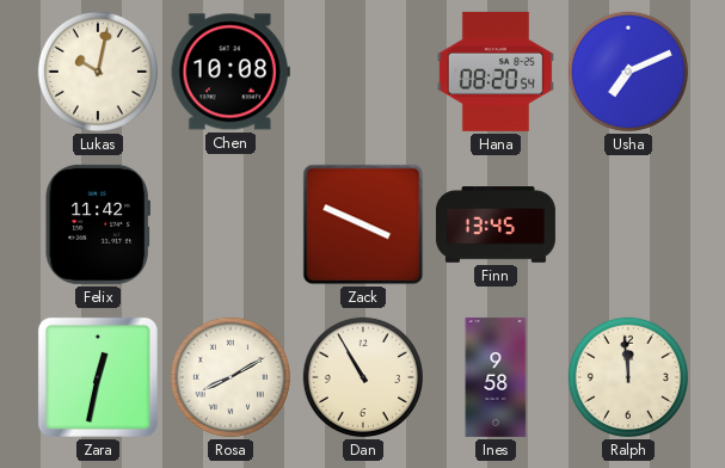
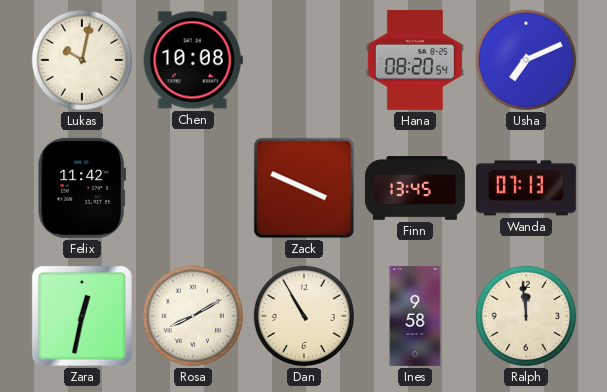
Wanda: none -> 07:13
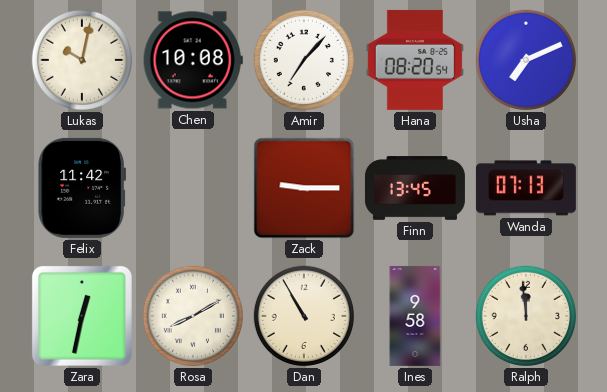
Amir: none -> 7:07
Zack: 3:49 -> 9:15
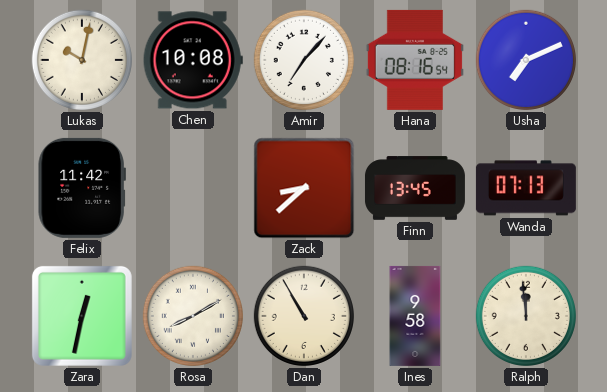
Hana: 08:20 -> 08:16
Zack: 9:15 -> 8:38
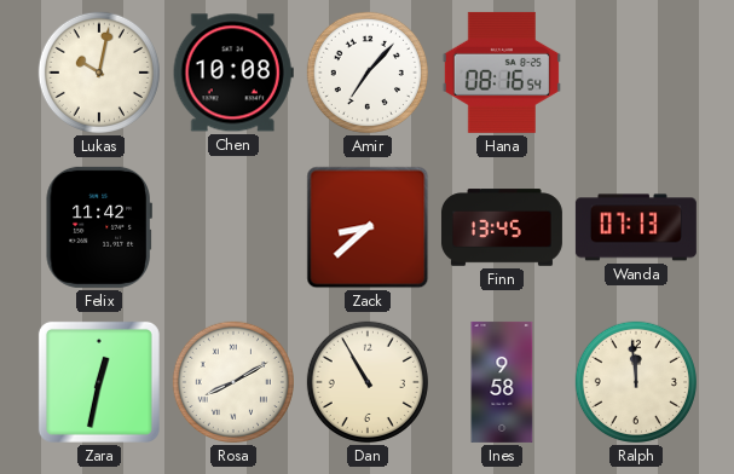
Usha: 7:11 -> none
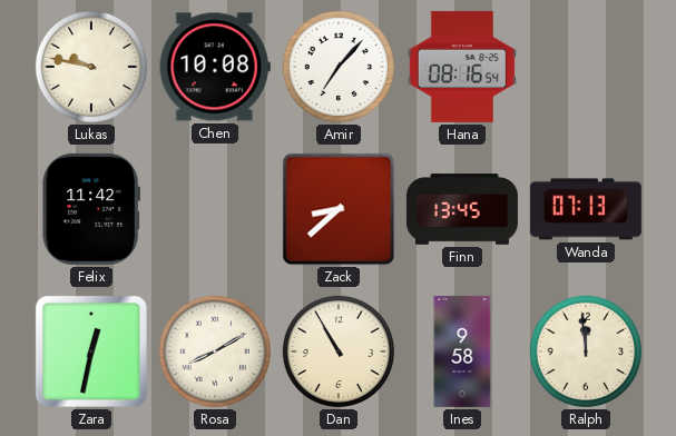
Lukas: 10:02 -> 9:47
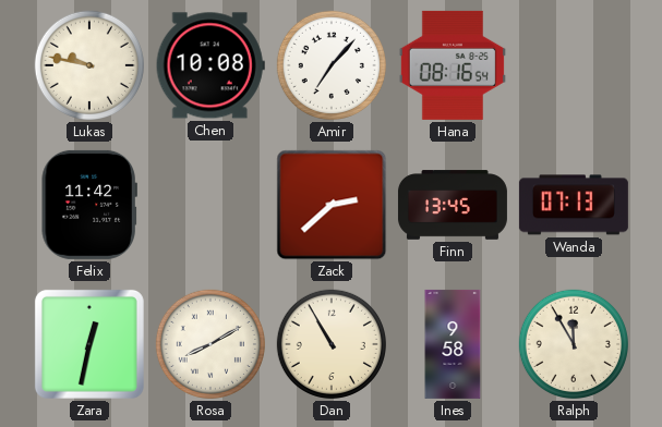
Zack: 8:38 -> 2:38
Ralph: 11:59 -> 11:55
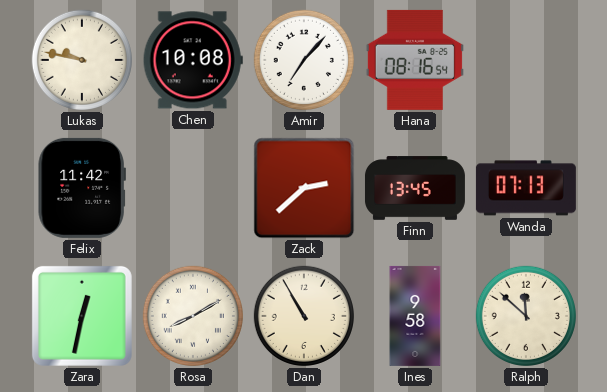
Ralph: 11:55 -> 11:52
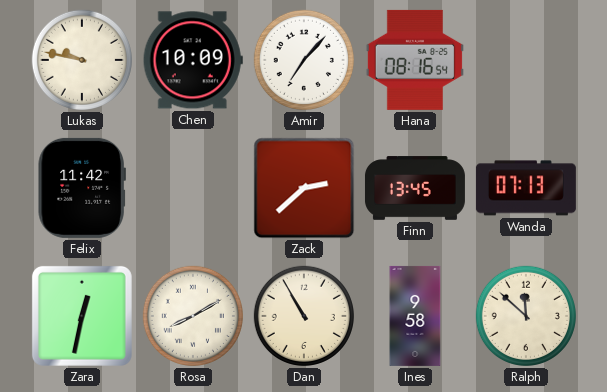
Chen: 10:08 -> 10:09
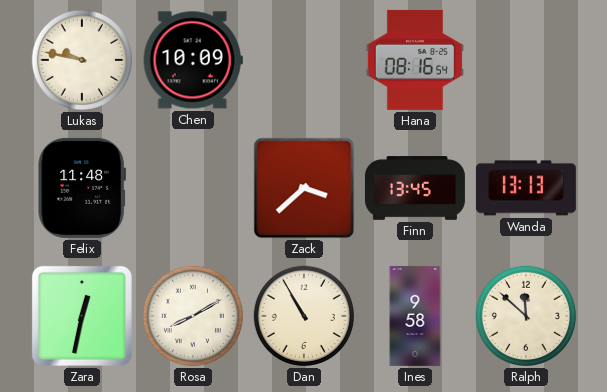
Amir: 7:07 -> none
Felix: 11:42 -> 11:48
Zack: 2:38 -> 3:38
Wanda: 07:13 -> 13:13
